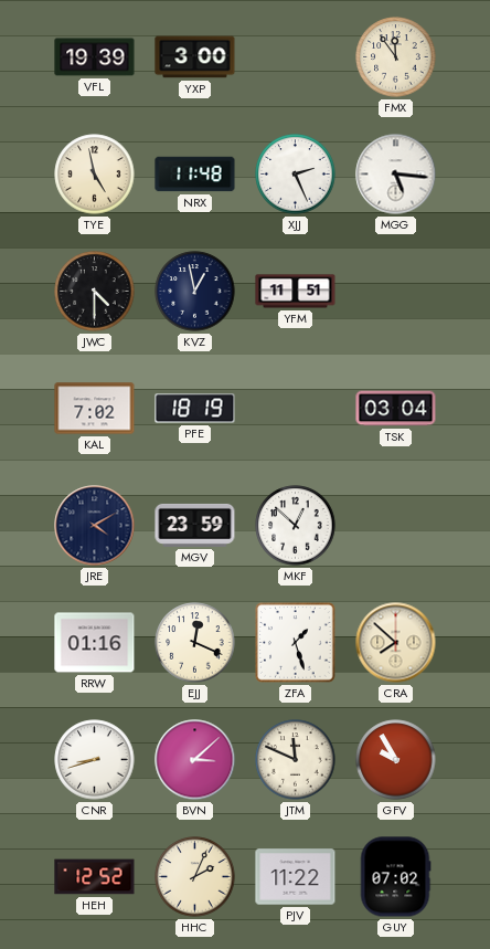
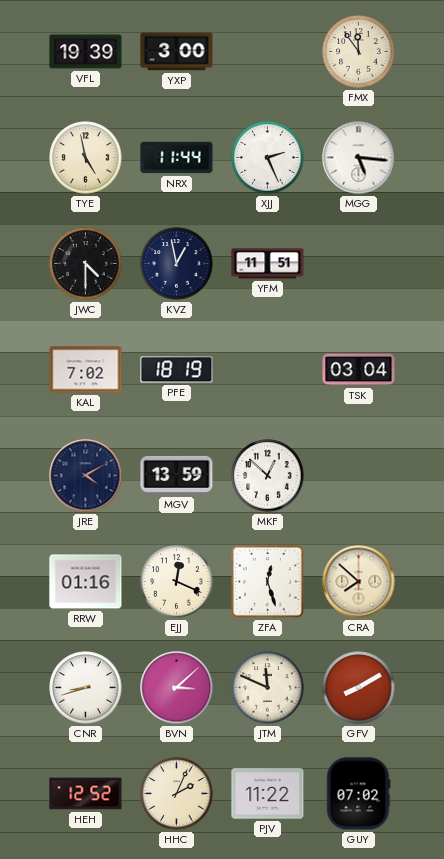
NRX: 11:48 -> 11:44
MGV: 23:59 -> 13:59
ZFA: 1:27 -> 12:27
GFV: 9:55 -> 8:10
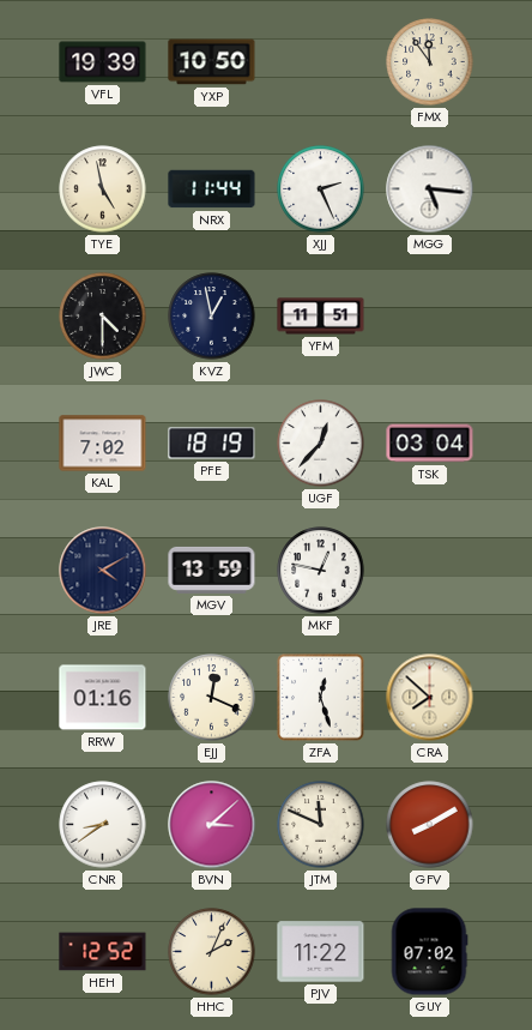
YXP: 3:00 -> 10:50
UGF: none -> 12:37
MKF: 12:52 -> 12:47
CNR: 8:42 -> 8:39
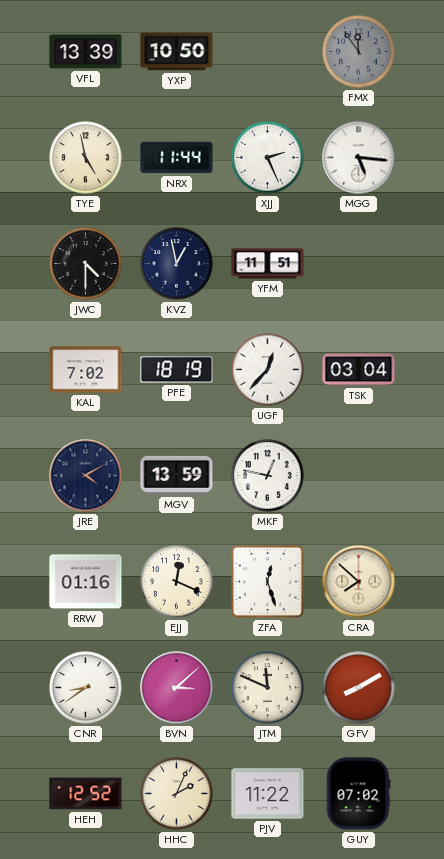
VFL: 19:39 -> 13:39
FMX dial: cream -> grey
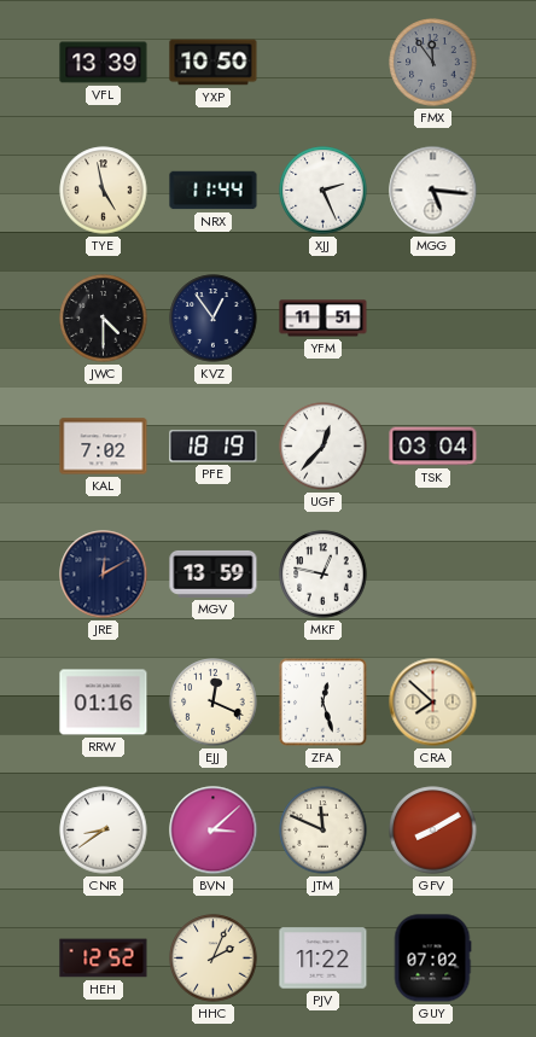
KVZ: 12:58 -> 12:54
JRE: 4:10 -> 12:10
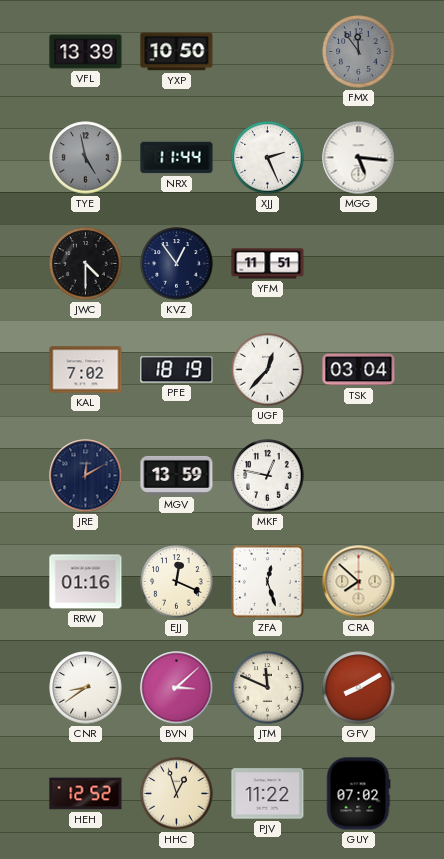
TYE dial: cream -> grey
HHC: 2:04 -> 12:57
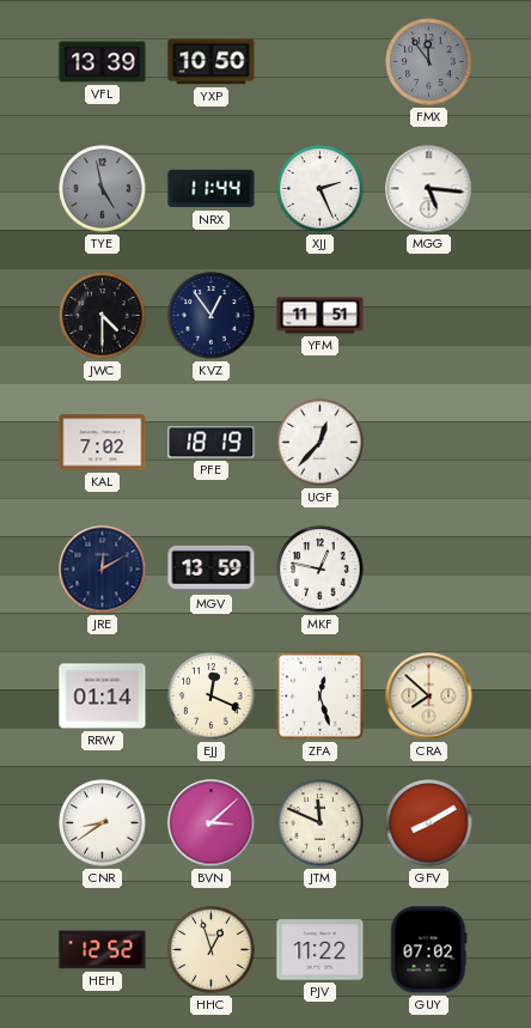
TSK: 03:04 -> none
RRW: 01:16 -> 01:14
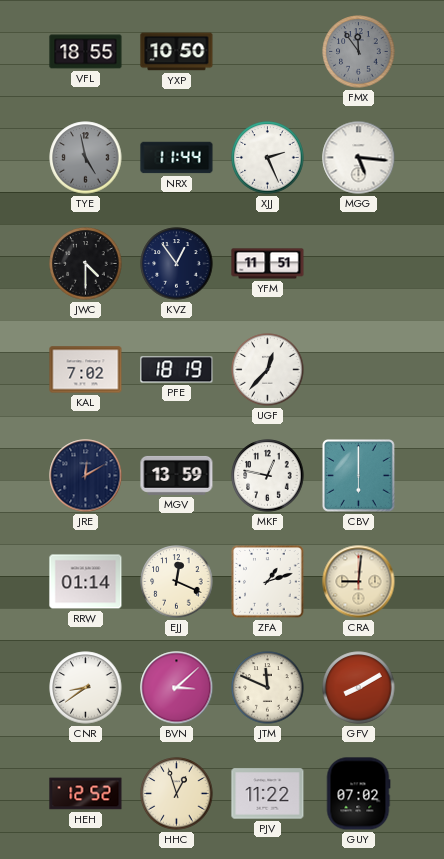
VFL: 13:39 -> 18:55
CBV: none -> 6:00
ZFA: 12:27 -> 1:12
CRA: 7:52 -> 9:01
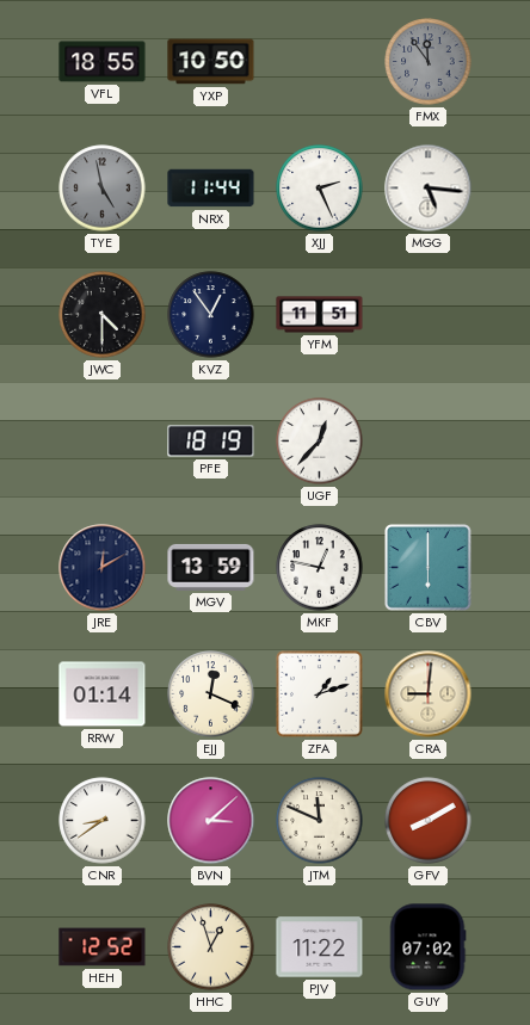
KAL: 7:02 -> none
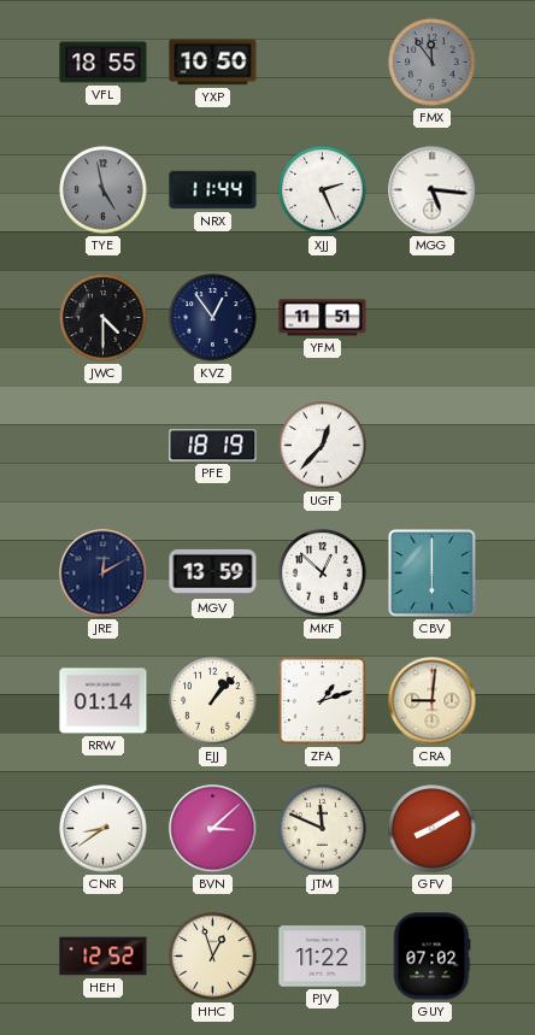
MKF: 12:47 -> 12:52
EJJ: 12:19 -> 1:07
